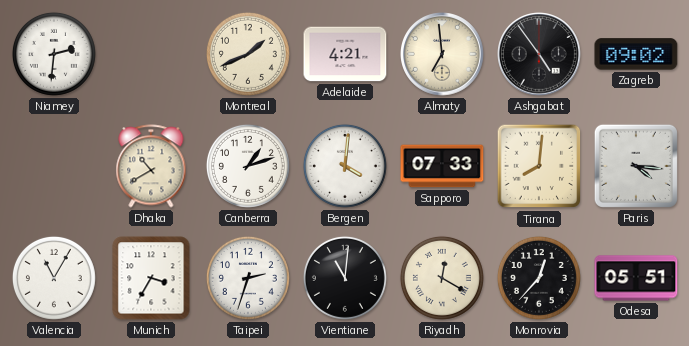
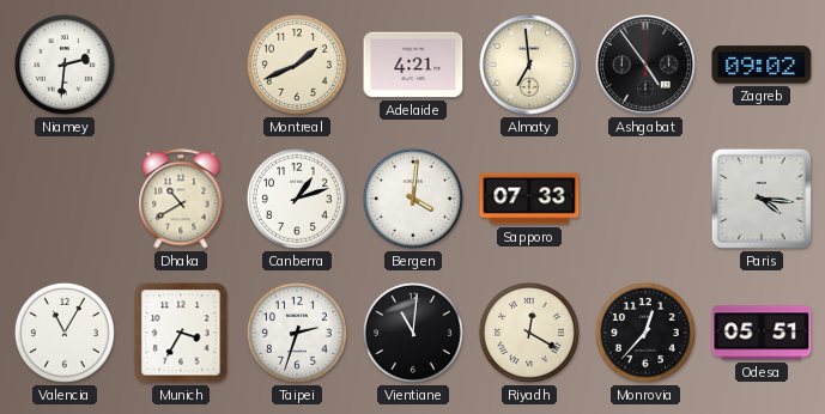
Tirana: 8:01 -> none
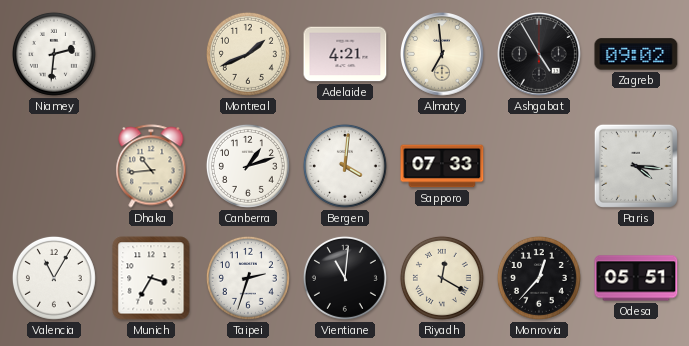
Ashgabat: 4:54 -> 4:55
Dhaka: 10:40 -> 10:44
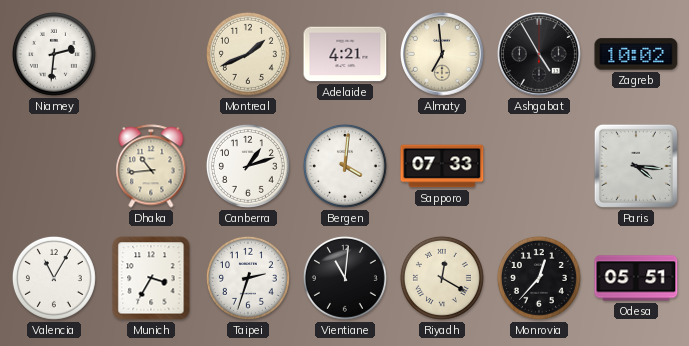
Zagreb: 09:02 -> 10:02
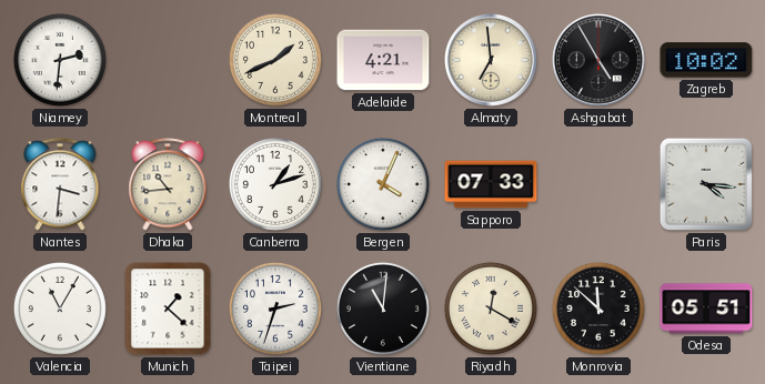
Nantes: none -> 3:31
Bergen: 4:01 -> 4:04
Munich: 3:35 -> 1:22
Monrovia: 12:37 -> 11:52
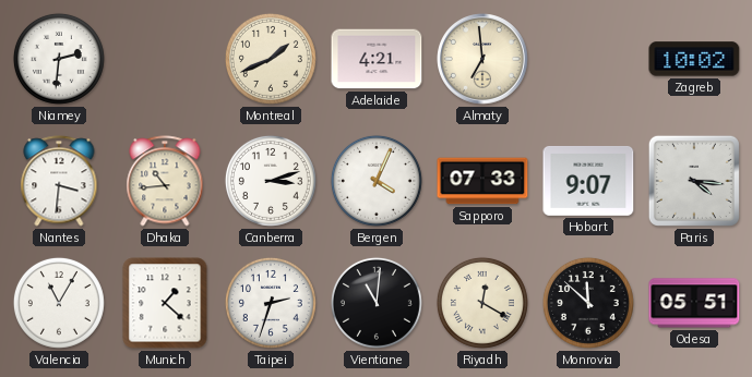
Ashgabat: 4:55 -> none
Canberra: 1:12 -> 3:12
Hobart: none -> 9:07
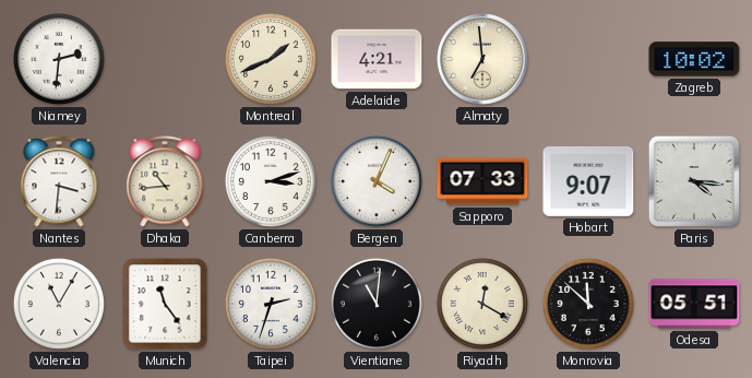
Munich: 1:22 -> 11:24
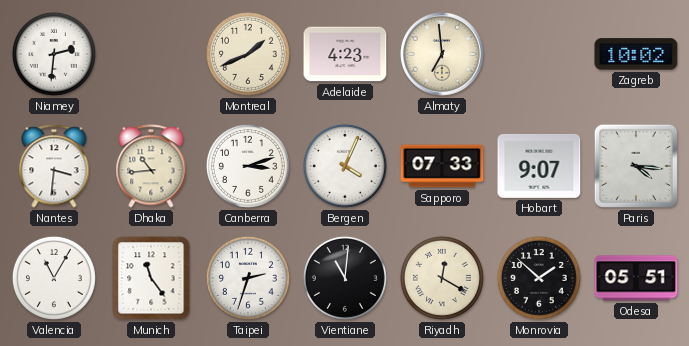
Adelaide: 4:21 -> 4:23
Monrovia: 11:52 -> 1:52
